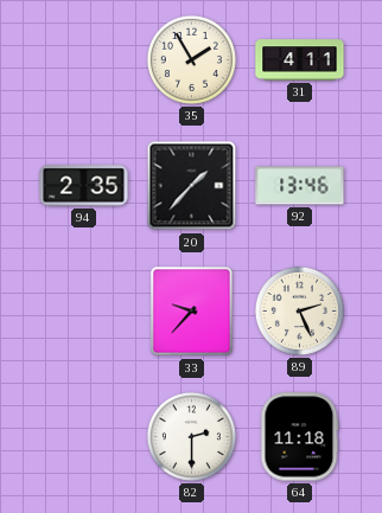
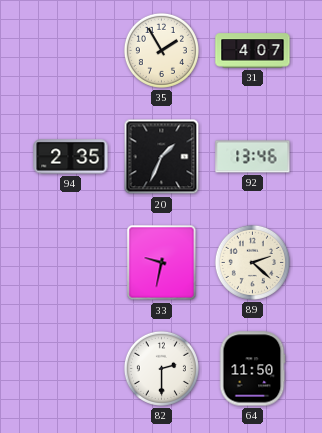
31: 4:11 -> 4:07
20: 1:37 -> 1:34
33: 9:37 -> 9:32
89: 2:26 -> 2:22
64: 11:18 -> 11:50
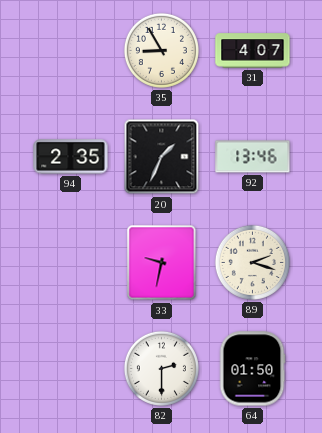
35: 1:55 -> 8:55
89: 2:22 -> 2:18
64: 11:50 -> 01:50
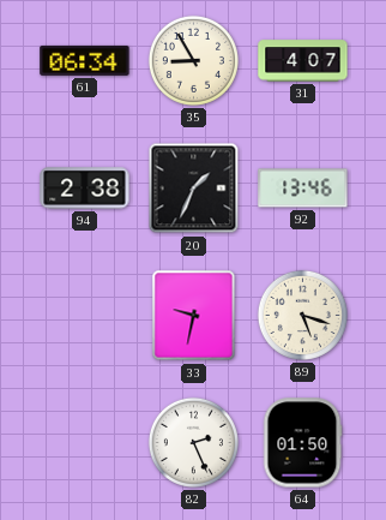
61: none -> 06:34
94: 2:35 -> 2:38
89: 2:18 -> 5:18
82: 2:30 -> 2:26
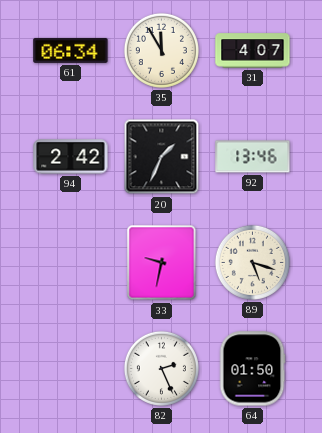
35: 8:55 -> 11:55
94: 2:38 -> 2:42
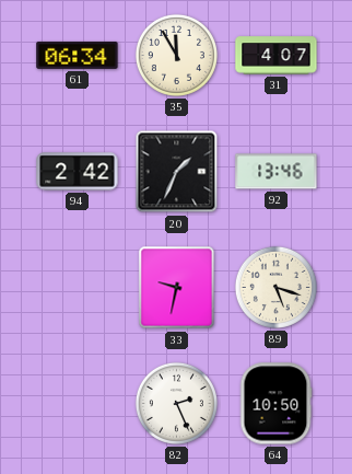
64: 01:50 -> 10:50
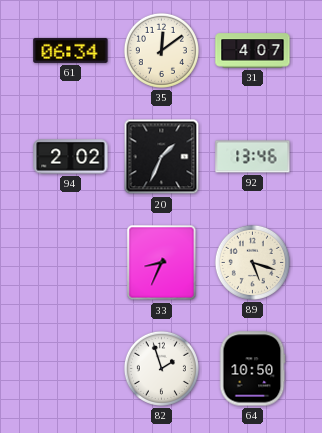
35: 11:55 -> 12:09
94: 2:42 -> 2:02
33: 9:32 -> 8:34
82: 2:26 -> 1:57
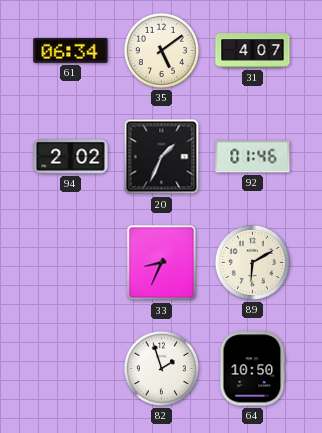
35: 12:09 -> 5:09
92: 13:46 -> 01:46
89: 5:18 -> 6:10
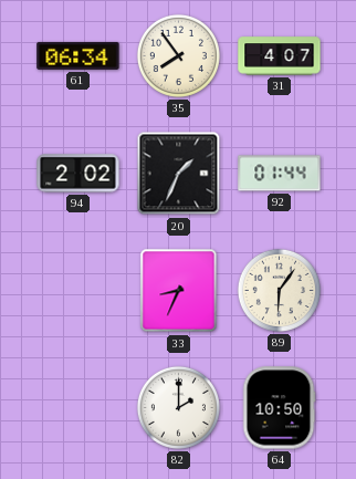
35: 5:09 -> 7:54
92: 01:46 -> 01:44
89: 6:10 -> 6:06
82: 1:57 -> 2:00
